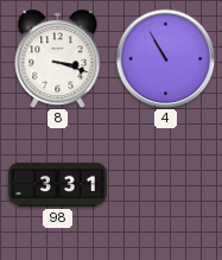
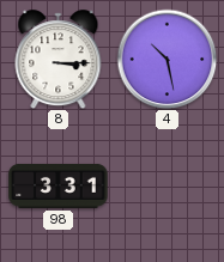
8: 3:18 -> 3:15
4: 10:55 -> 10:28
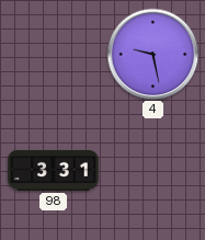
8: 3:15 -> none
4: 10:28 -> 9:28
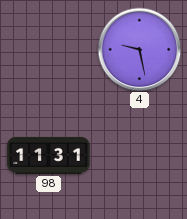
98: 3:31 -> 11:31
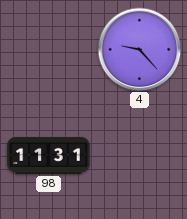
4: 9:28 -> 9:23
